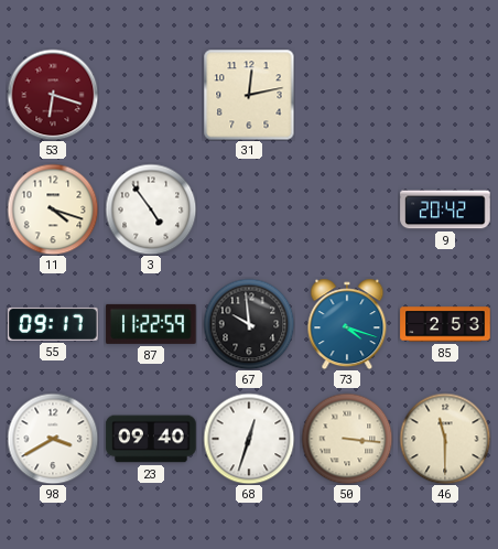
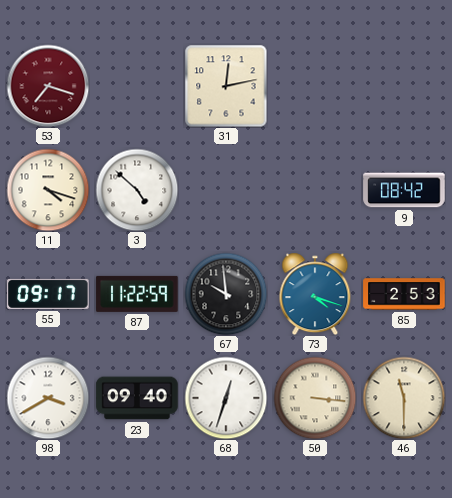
53: 6:18 -> 7:18
3: 4:54 -> 4:52
9: 20:42 -> 08:42
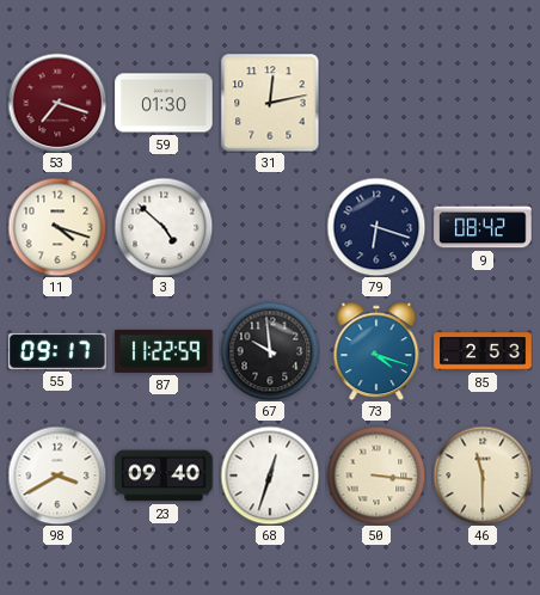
59: none -> 01:30
79: none -> 6:18
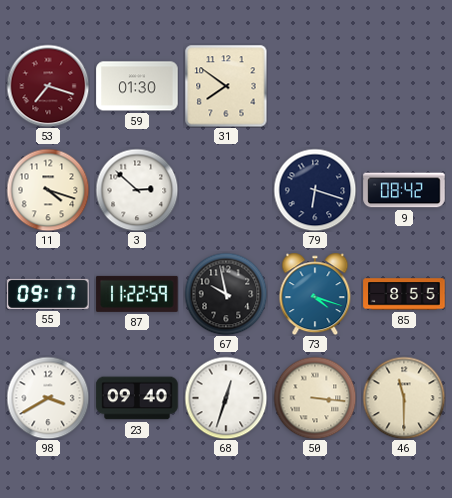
31: 12:13 -> 7:51
3: 4:52 -> 2:52
67: 9:59 -> 9:58
85: 2:53 -> 8:55
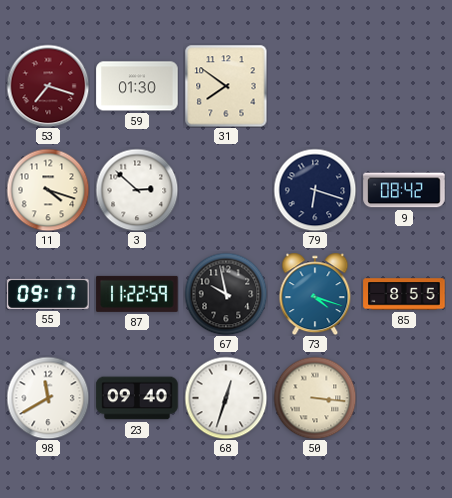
98: 3:40 -> 11:40
46: 11:30 -> none
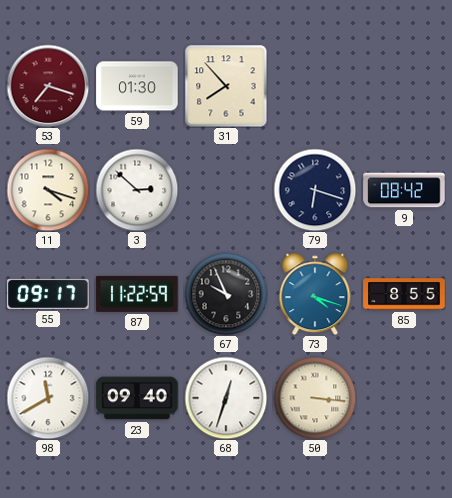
31: 7:51 -> 7:53
67: 9:58 -> 9:56
